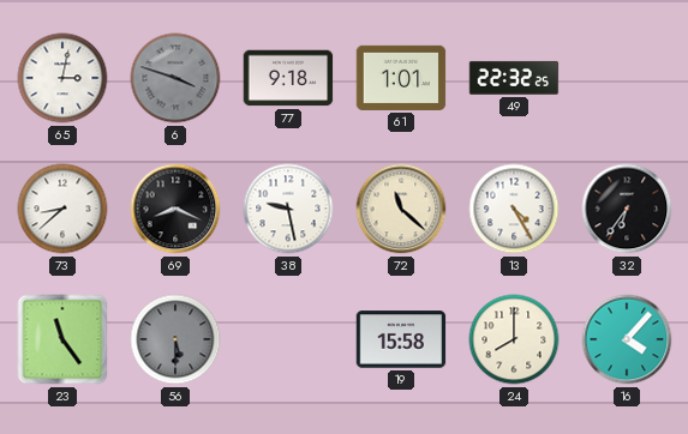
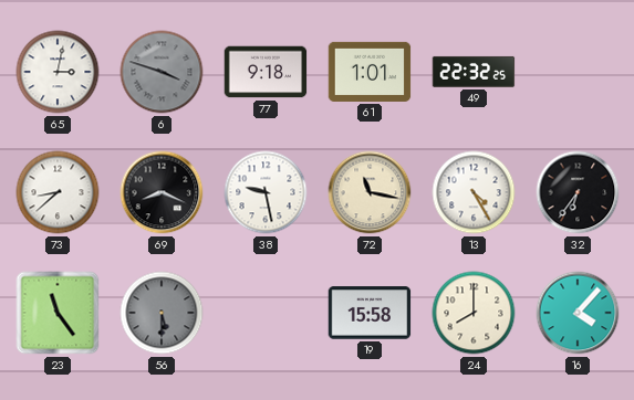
72: 11:22 -> 11:17
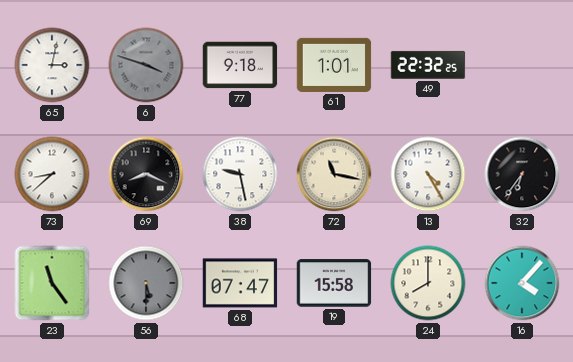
68: none -> 07:47
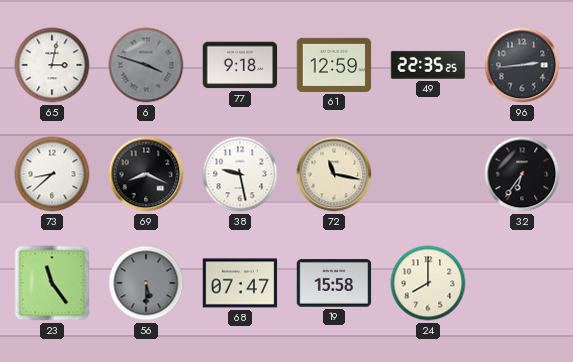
61: 1:01 -> 12:59
49: 22:32 -> 22:35
96: none -> 2:44
13: 4:25 -> none
16: 4:07 -> none
